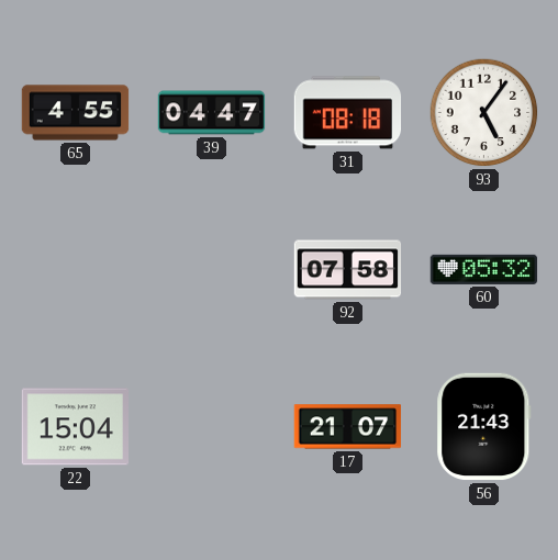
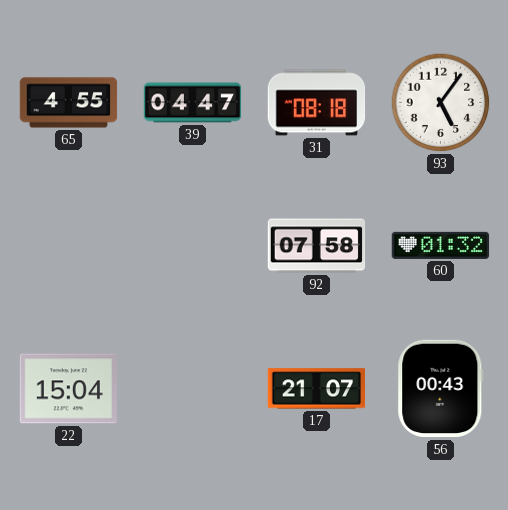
60: 05:32 -> 01:32
56: 21:43 -> 00:43
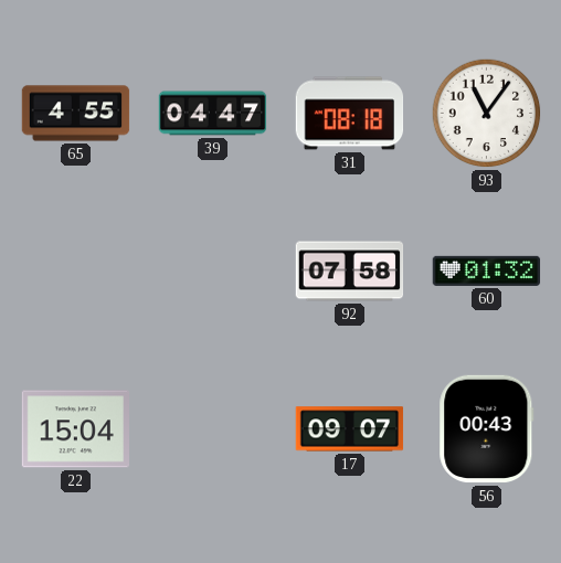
93: 5:06 -> 11:06
17: 21:07 -> 09:07
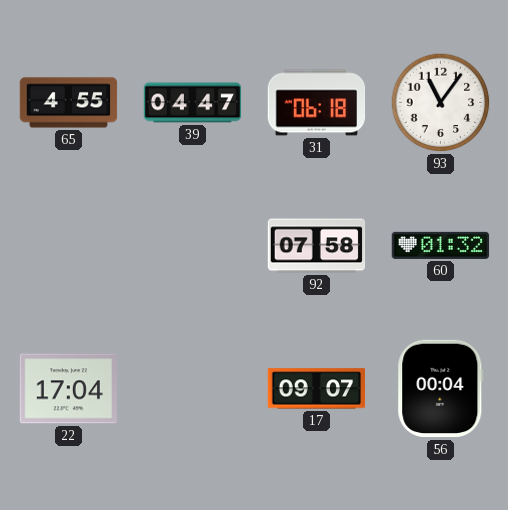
31: 08:18 -> 06:18
22: 15:04 -> 17:04
56: 00:43 -> 00:04
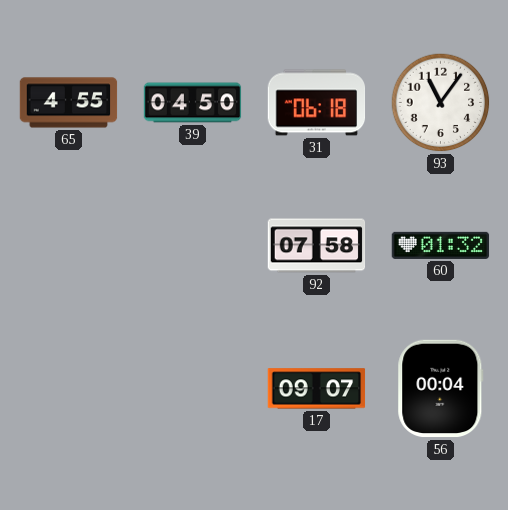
39: 04:47 -> 04:50
22: 17:04 -> none
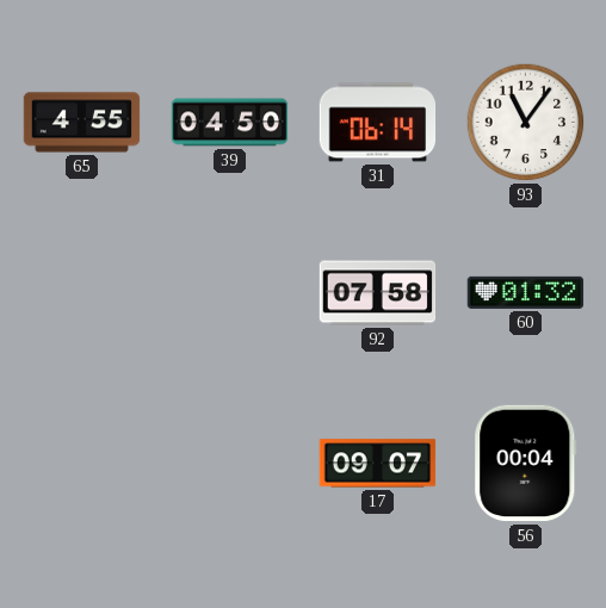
31: 06:18 -> 06:14
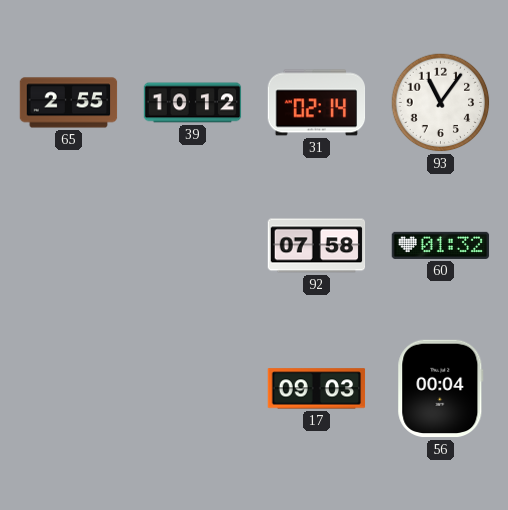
65: 4:55 -> 2:55
39: 04:50 -> 10:12
31: 06:14 -> 02:14
17: 09:07 -> 09:03
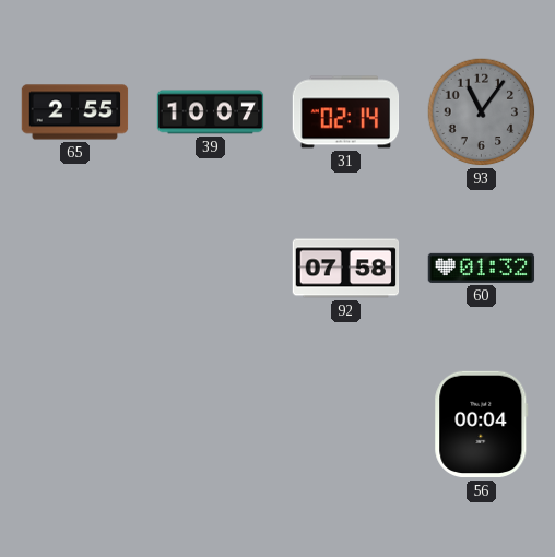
39: 10:12 -> 10:07
93 dial: white -> grey
17: 09:03 -> none
